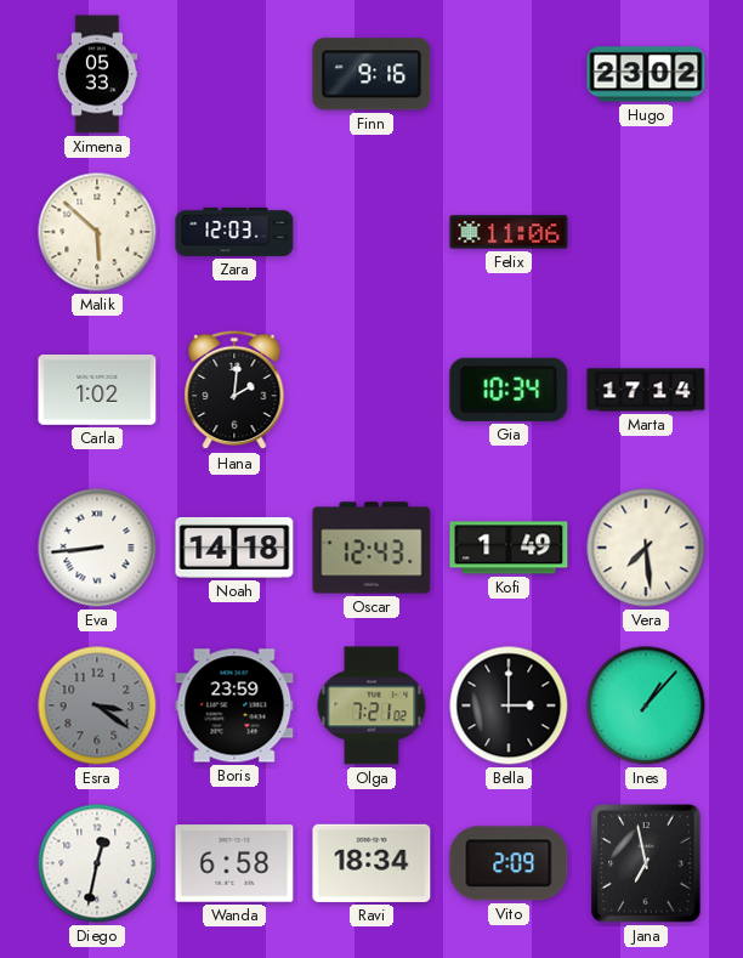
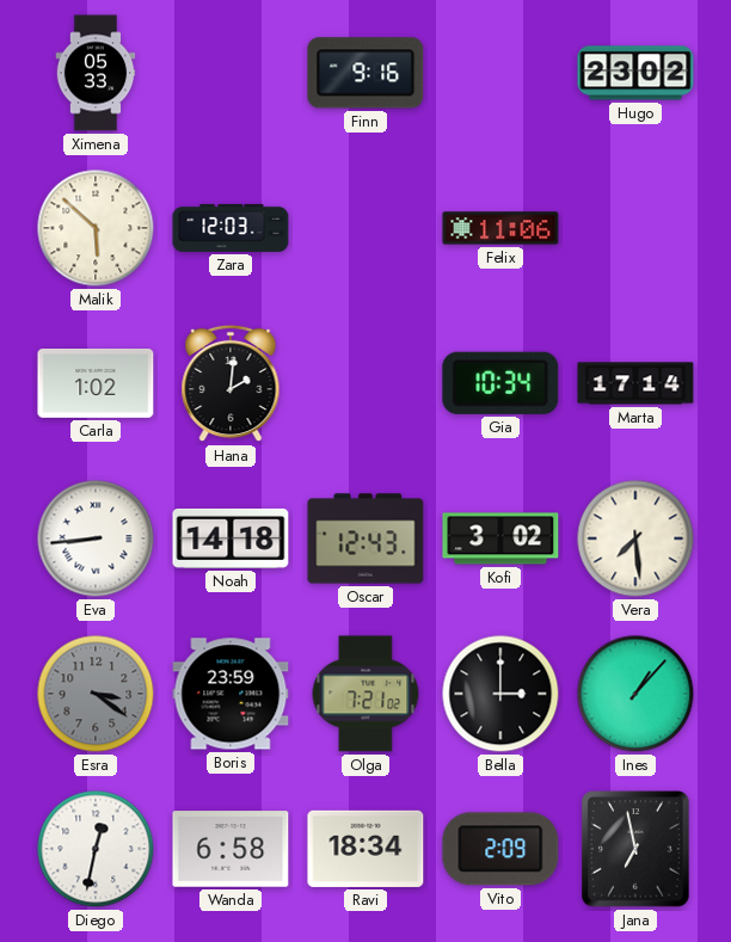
Kofi: 1:49 -> 3:02
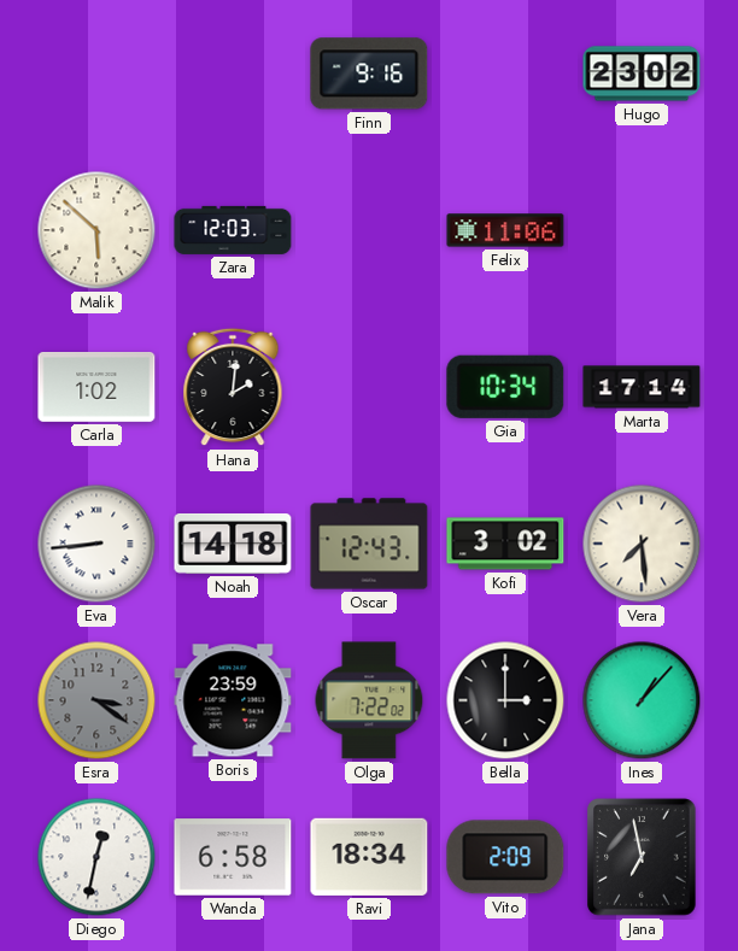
Ximena: 05:33 -> none
Olga: 7:21 -> 7:22
